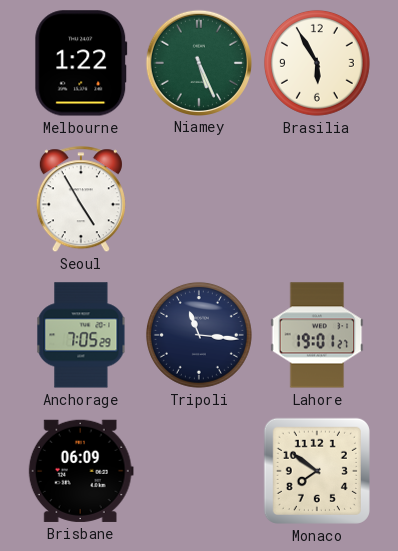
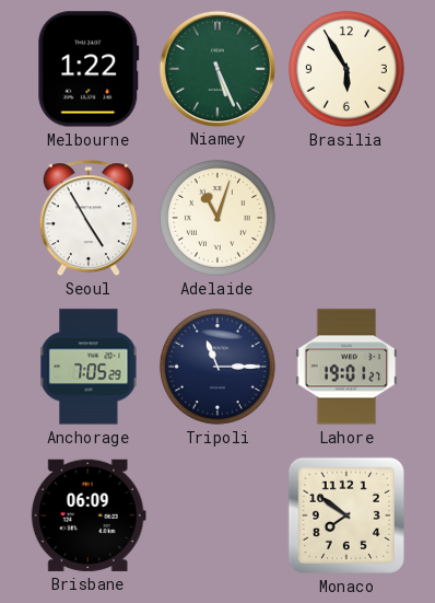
Adelaide: none -> 11:03
Tripoli: 11:16 -> 11:15
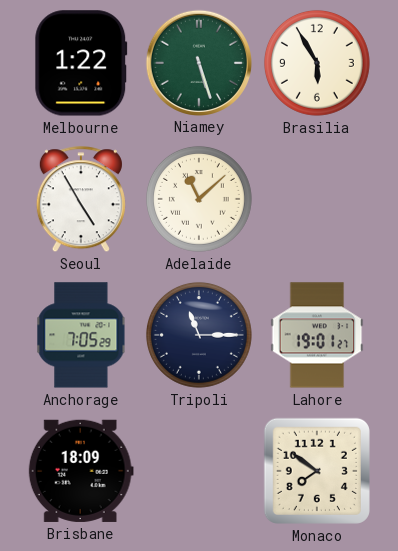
Niamey: 5:26 -> 5:27
Adelaide: 11:03 -> 11:08
Brisbane: 06:09 -> 18:09
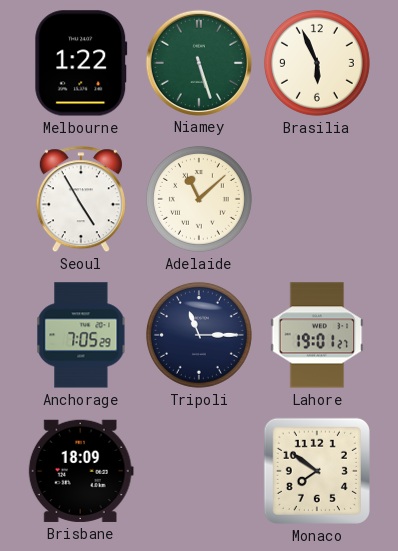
Brasilia: 5:55 -> 5:56
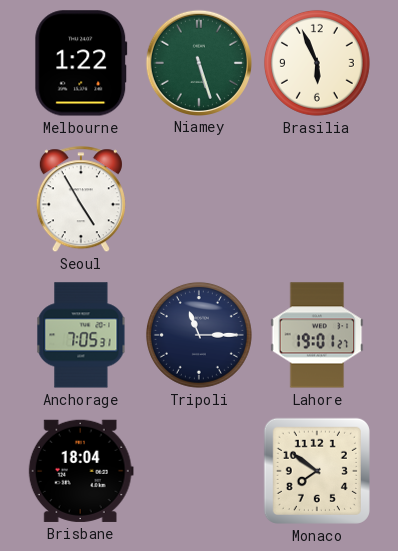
Adelaide: 11:08 -> none
Anchorage: 7:05:29 -> 7:05:31
Brisbane: 18:09 -> 18:04
